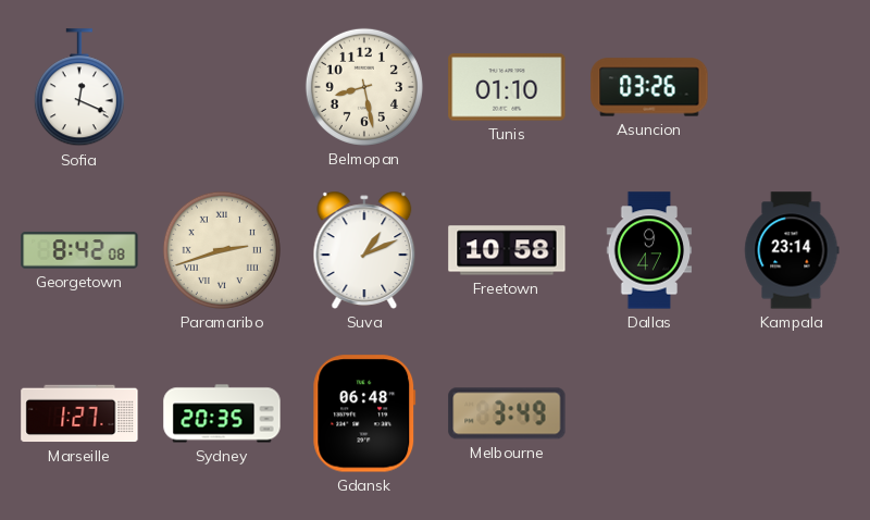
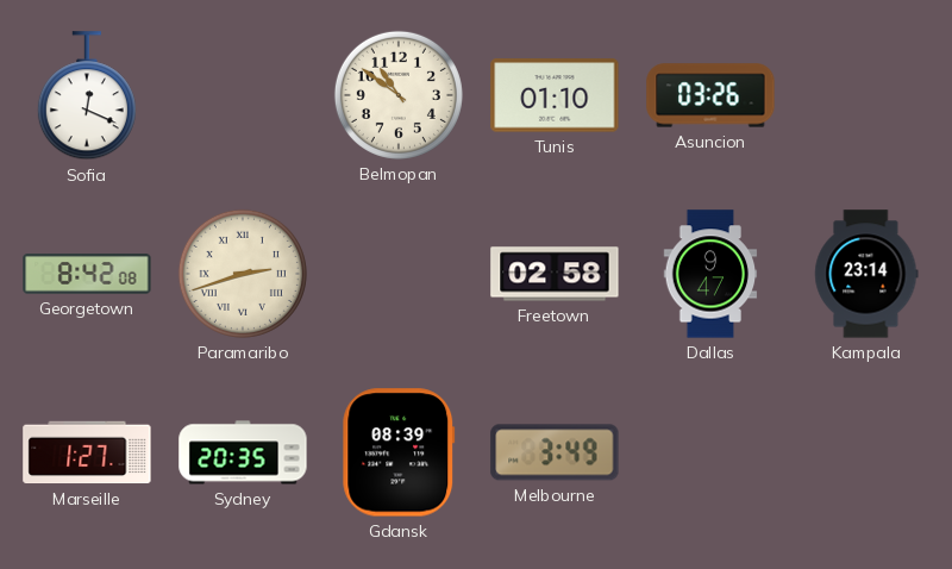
Belmopan: 8:28 -> 10:51
Suva: 1:11 -> none
Freetown: 10:58 -> 02:58
Gdansk: 06:48 -> 08:39
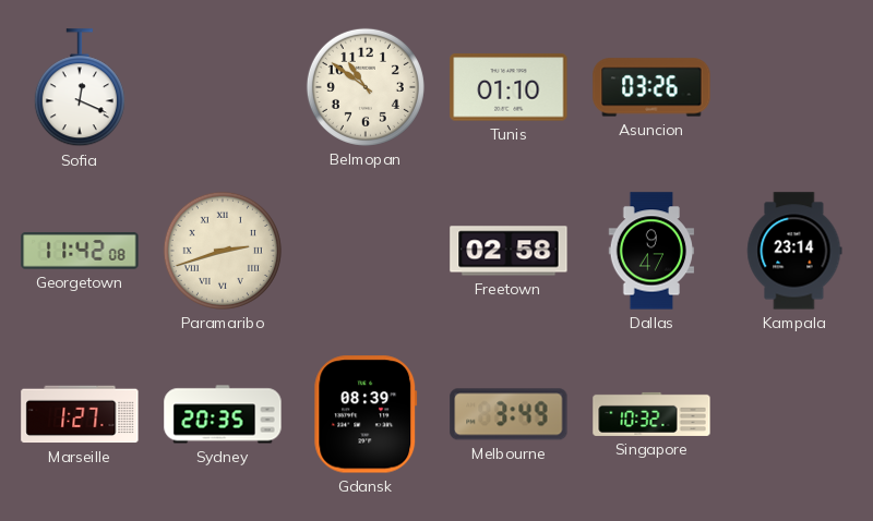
Georgetown: 8:42 -> 11:42
Singapore: none -> 10:32
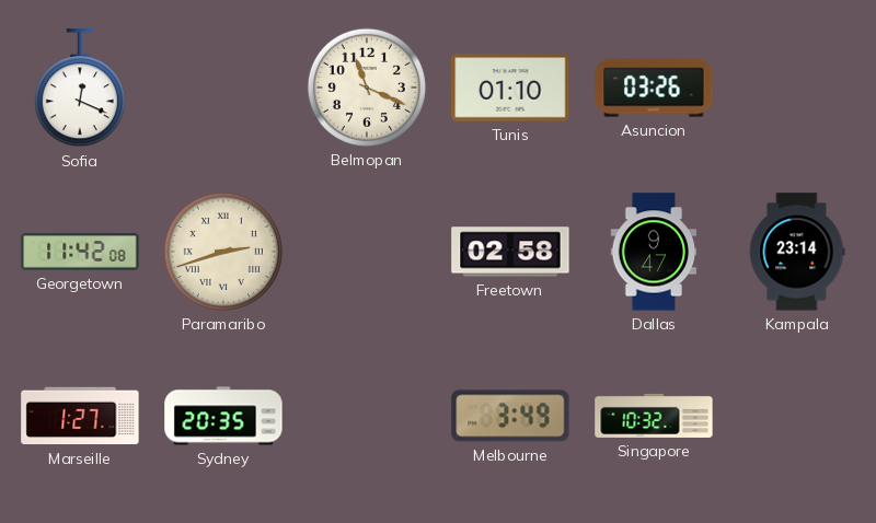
Belmopan: 10:51 -> 11:19
Gdansk: 08:39 -> none
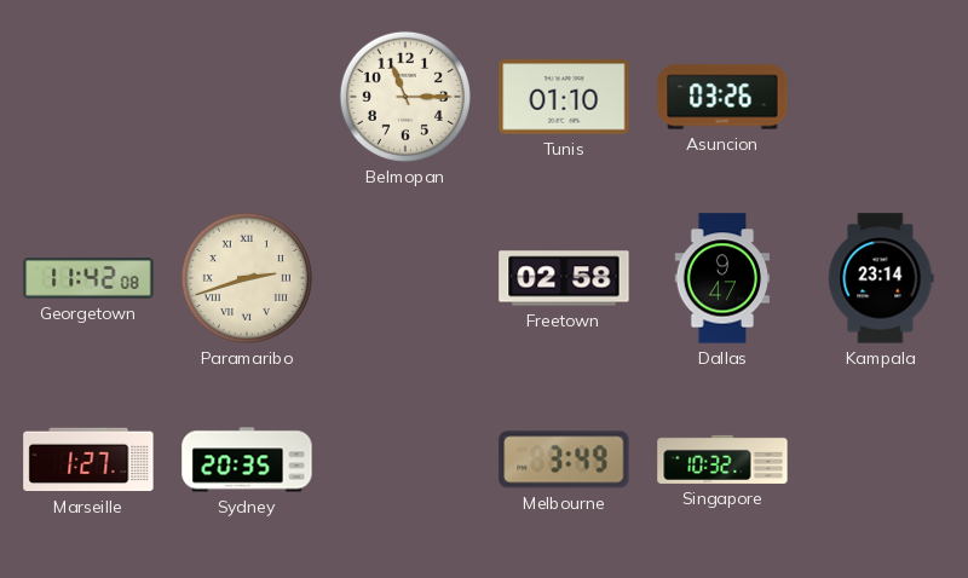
Sofia: 12:19 -> none
Belmopan: 11:19 -> 11:15
